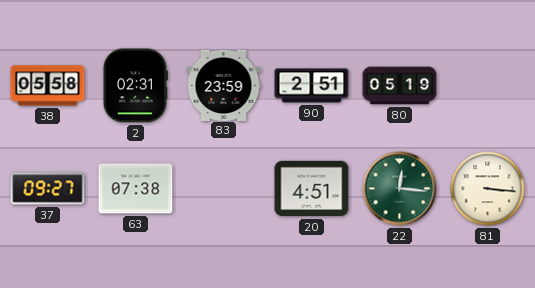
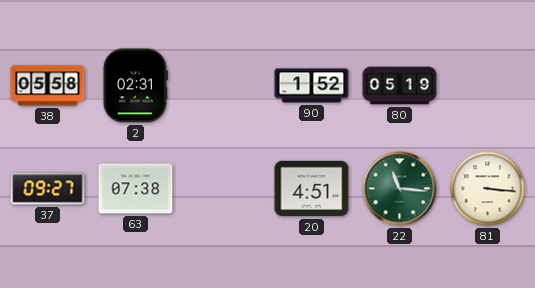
83: 23:59 -> none
90: 2:51 -> 1:52
22: 12:16 -> 11:16
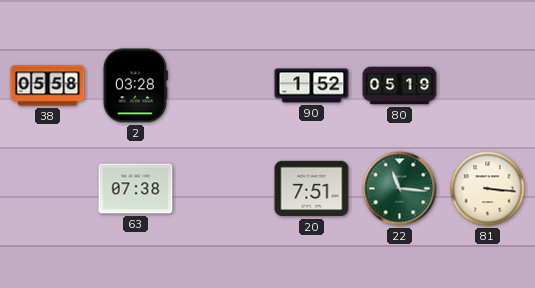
2: 02:31 -> 03:28
37: 09:27 -> none
20: 4:51 -> 7:51
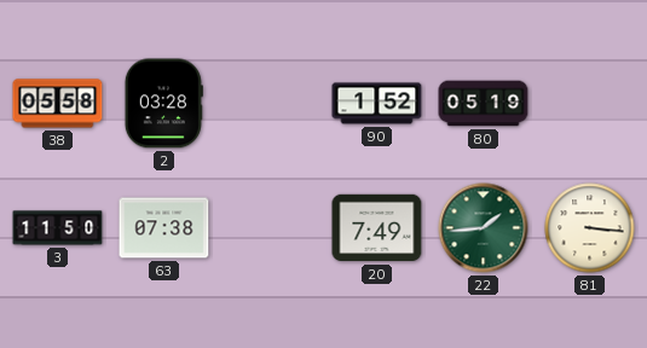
3: none -> 11:50
20: 7:51 -> 7:49
22: 11:16 -> 1:44
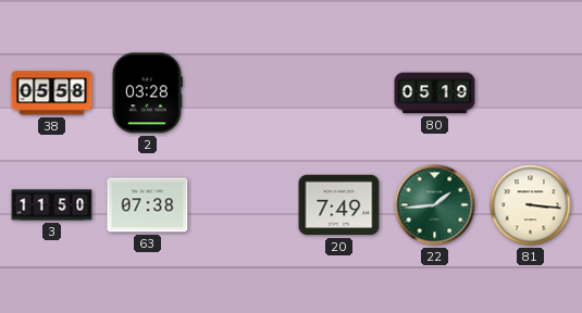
90: 1:52 -> none
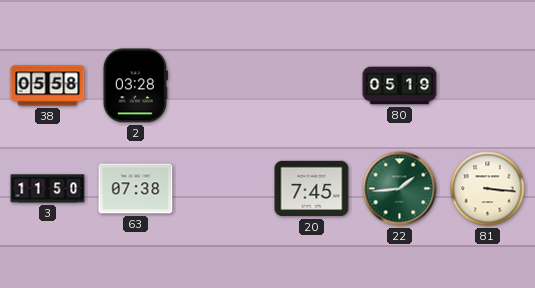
20: 7:49 -> 7:45
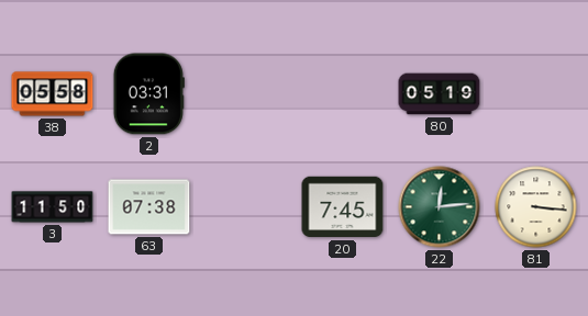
2: 03:28 -> 03:31
22: 1:44 -> 12:14
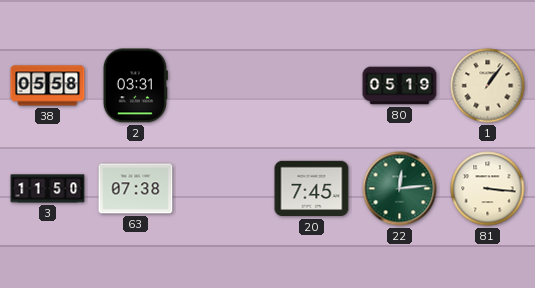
1: none -> 1:06
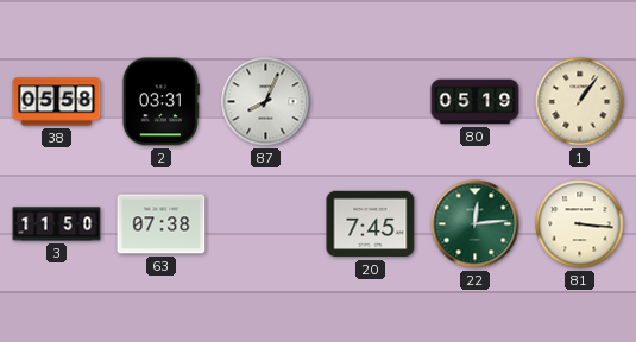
87: none -> 8:04
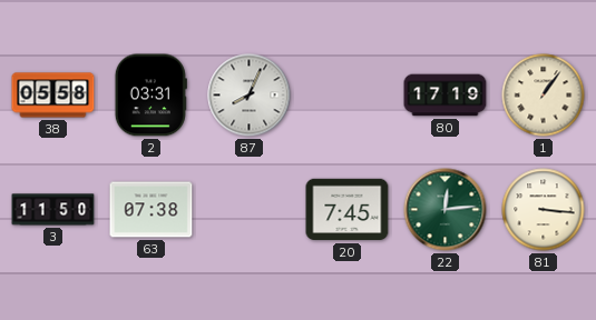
80: 05:19 -> 17:19
